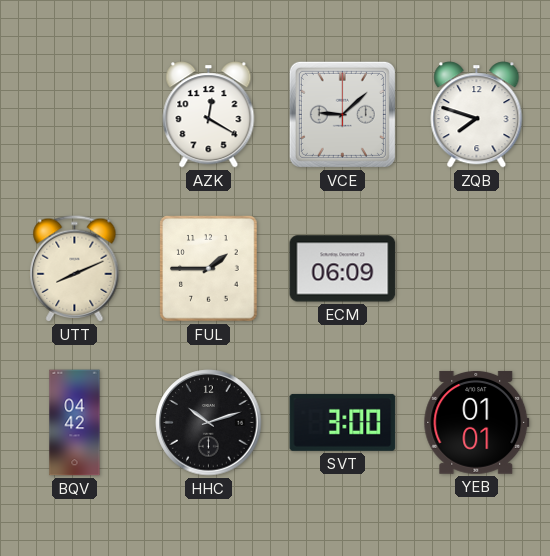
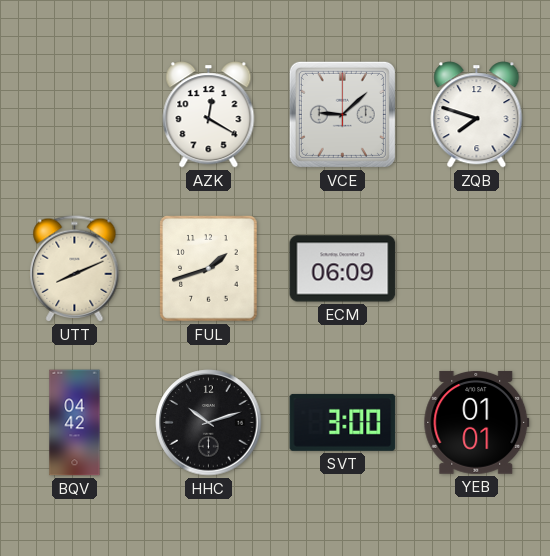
FUL: 1:45 -> 1:42
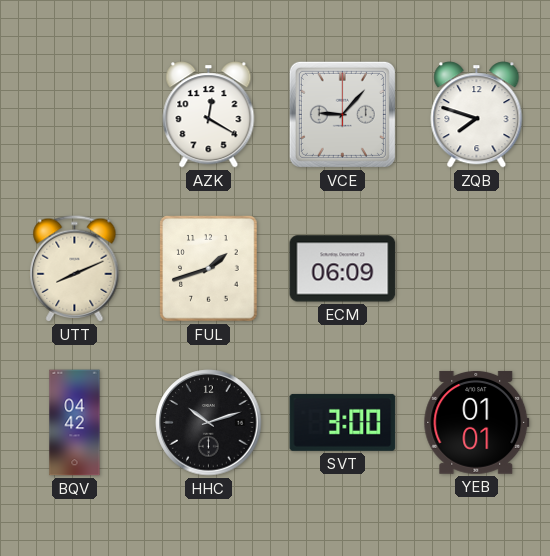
VCE: 9:08 -> 9:07
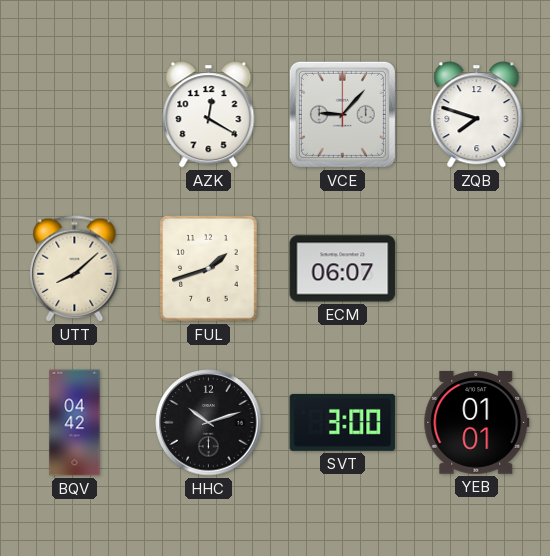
UTT: 8:11 -> 8:08
ECM: 06:09 -> 06:07
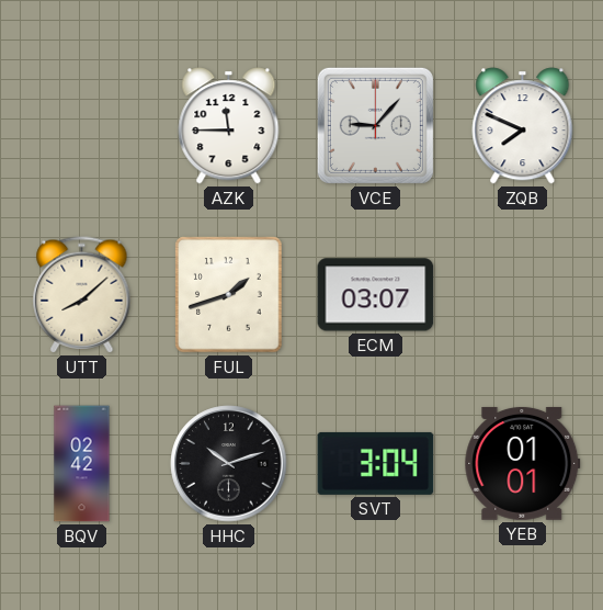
AZK: 12:20 -> 11:45
ZQB: 7:48 -> 7:49
ECM: 06:07 -> 03:07
BQV: 04:42 -> 02:42
SVT: 3:00 -> 3:04
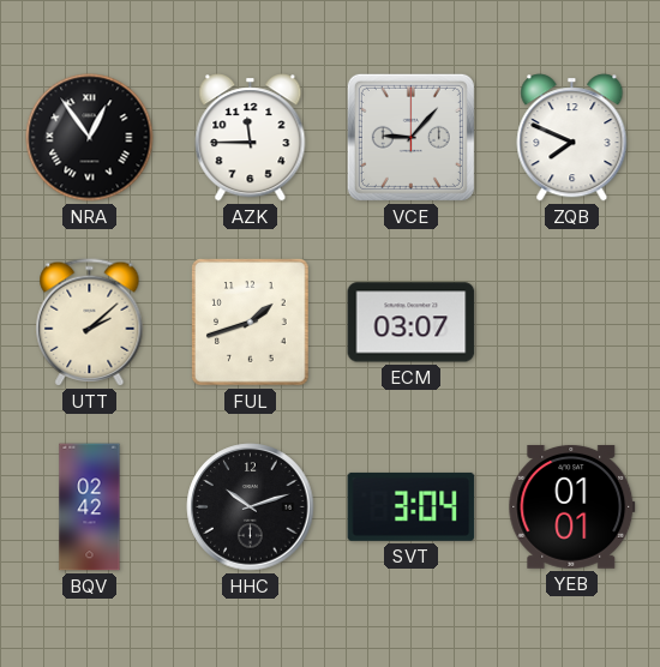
NRA: none -> 12:54
UTT: 8:08 -> 2:08
